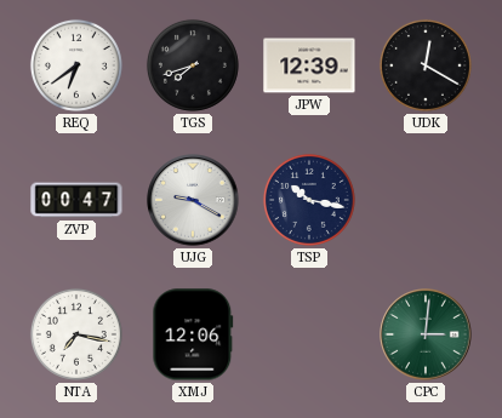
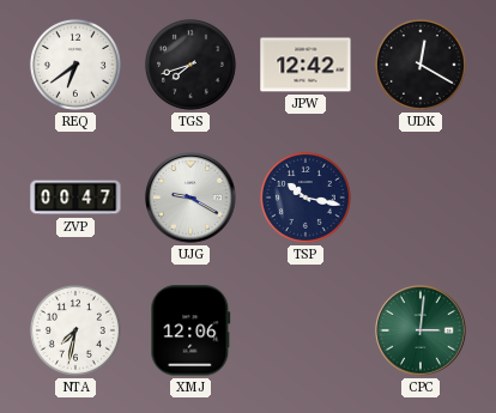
JPW: 12:39 -> 12:42
NTA: 7:17 -> 7:32
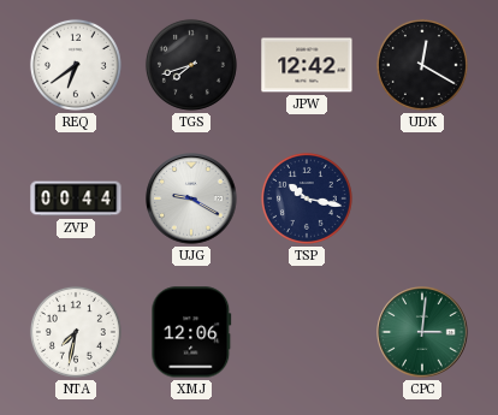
ZVP: 00:47 -> 00:44
